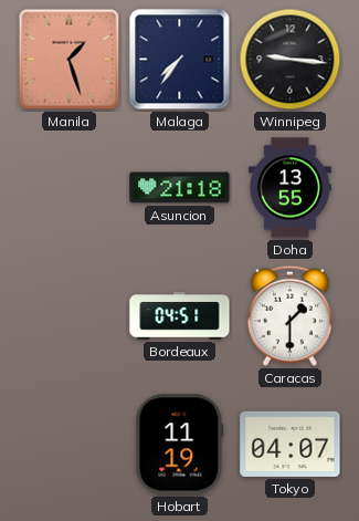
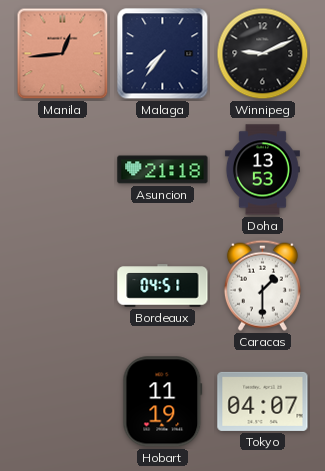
Manila: 1:27 -> 12:44
Winnipeg: 9:16 -> 9:11
Doha: 13:55 -> 13:53
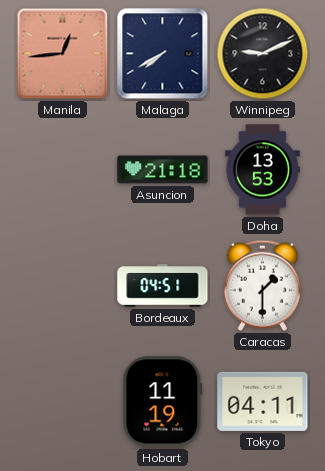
Malaga: 7:36 -> 7:40
Tokyo: 04:07 -> 04:11
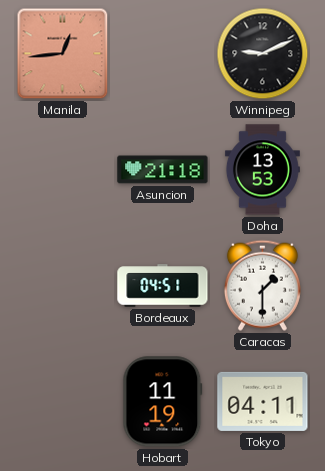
Malaga: 7:40 -> none
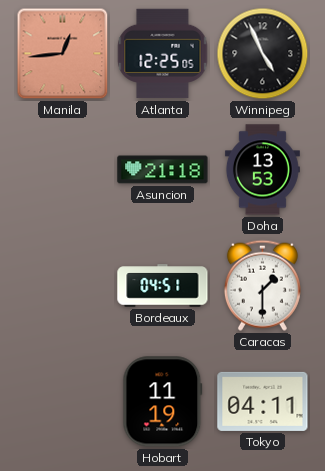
Atlanta: none -> 12:25
Winnipeg: 9:11 -> 4:56
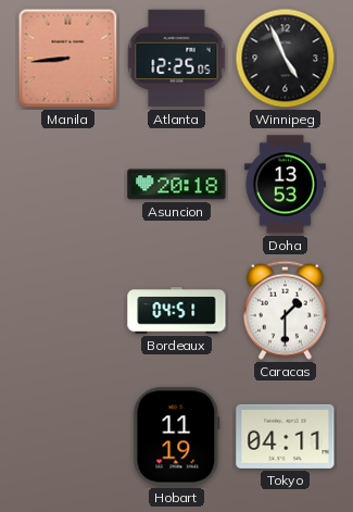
Manila: 12:44 -> 8:44
Asuncion: 21:18 -> 20:18
